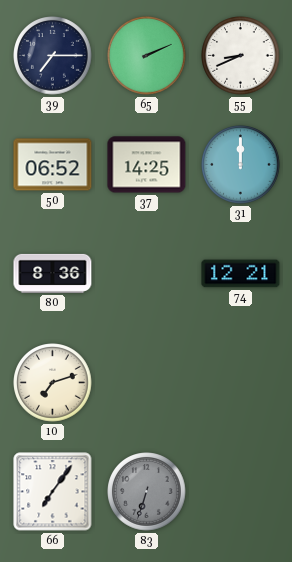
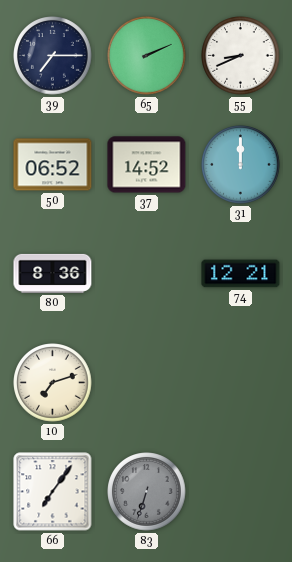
37: 14:25 -> 14:52
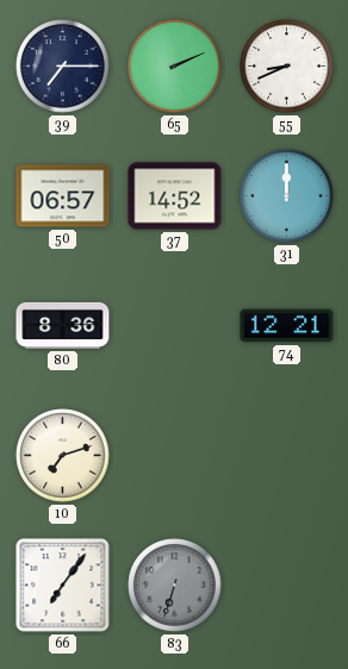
50: 06:52 -> 06:57
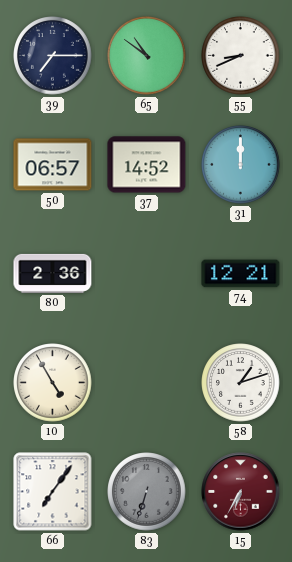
65: 2:11 -> 10:51
80: 8:36 -> 2:36
10: 7:12 -> 4:55
58: none -> 1:12
15: none -> 6:35
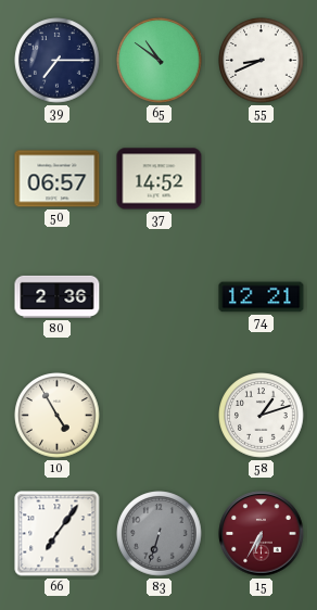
31: 12:00 -> none
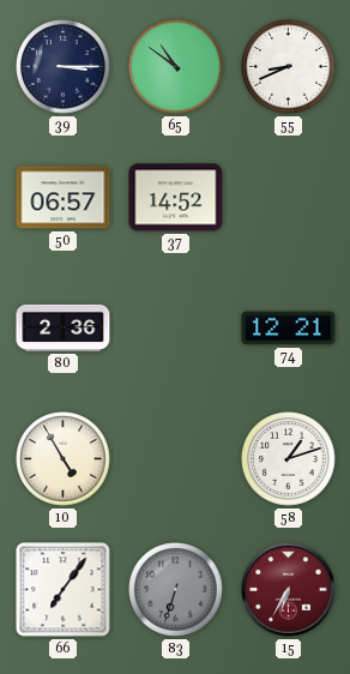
39: 7:15 -> 3:15
